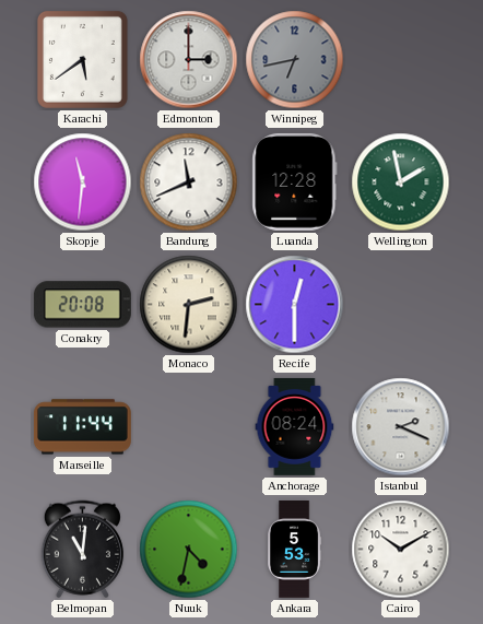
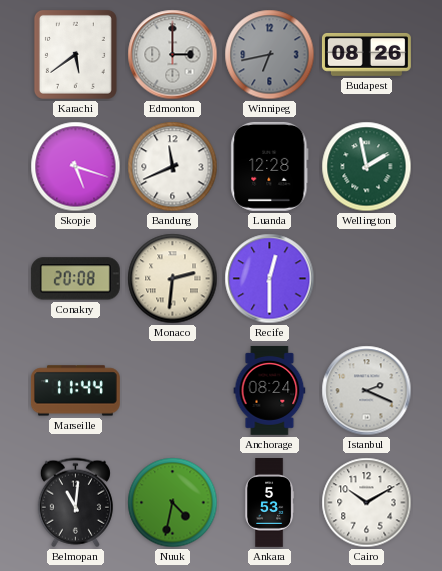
Budapest: none -> 08:26
Skopje: 11:31 -> 5:18
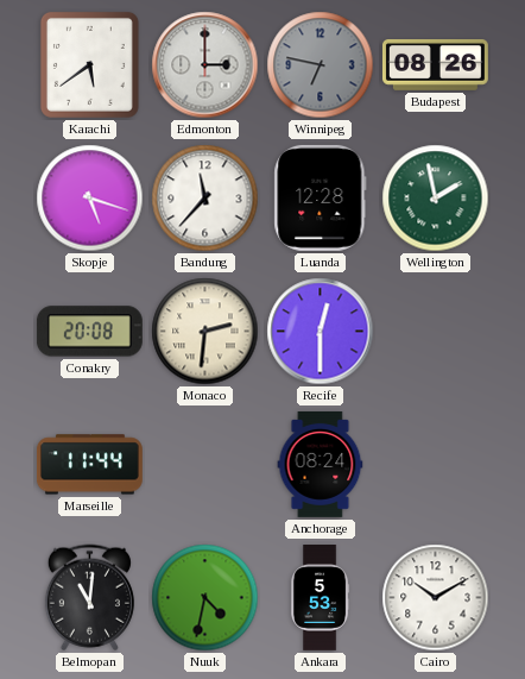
Winnipeg: 6:43 -> 6:47
Bandung: 11:41 -> 11:37
Istanbul: 2:19 -> none
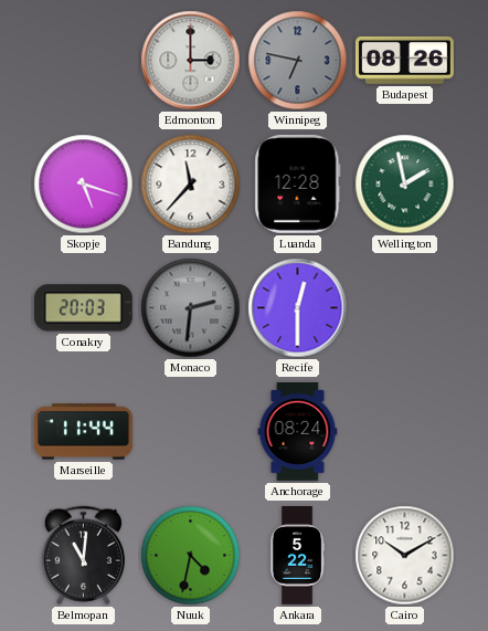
Karachi: 5:39 -> none
Conakry: 20:08 -> 20:03
Monaco dial: cream -> grey
Ankara: 5:53 -> 5:22
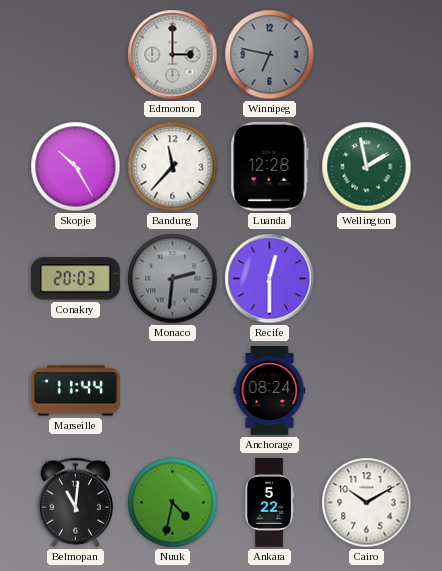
Budapest: 08:26 -> none
Skopje: 5:18 -> 10:25
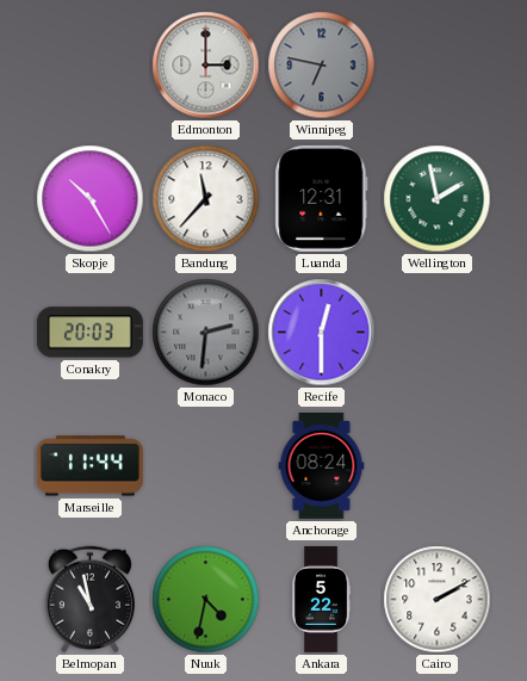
Luanda: 12:28 -> 12:31
Belmopan: 11:01 -> 10:58
Cairo: 10:10 -> 2:10
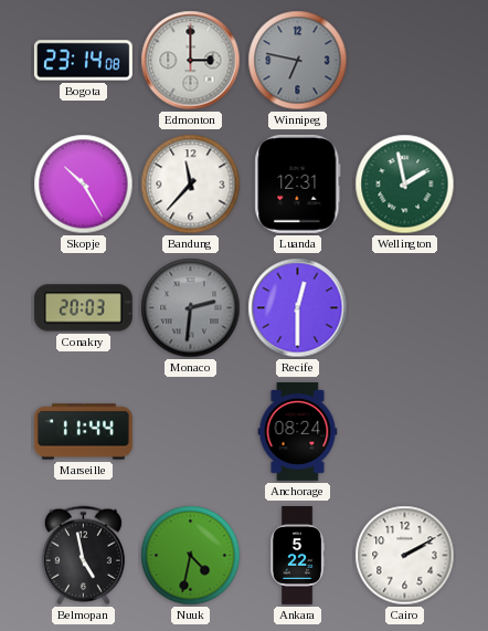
Bogota: none -> 23:14
Belmopan: 10:58 -> 4:58
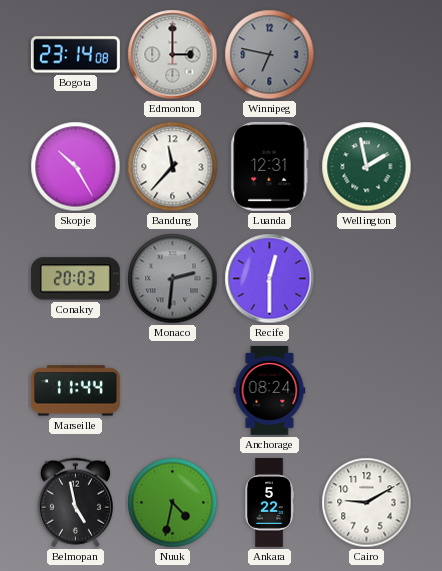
Cairo: 2:10 -> 9:10
